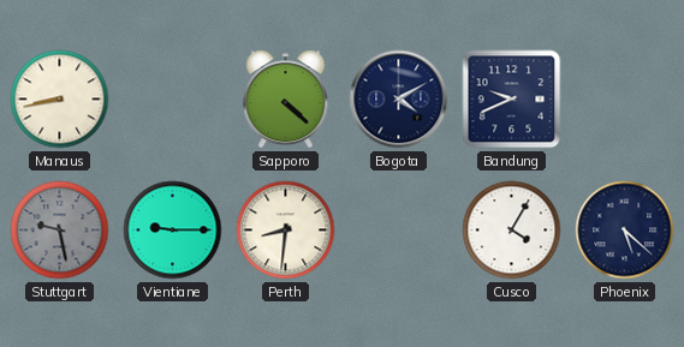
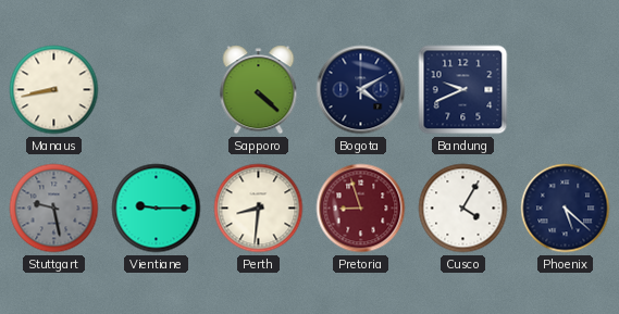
Pretoria: none -> 8:57
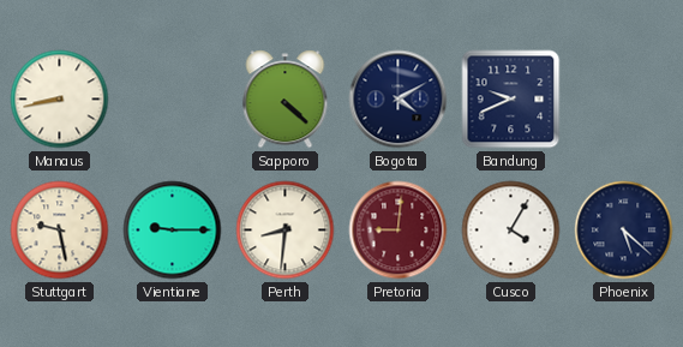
Stuttgart dial: grey -> cream
Pretoria: 8:57 -> 9:01
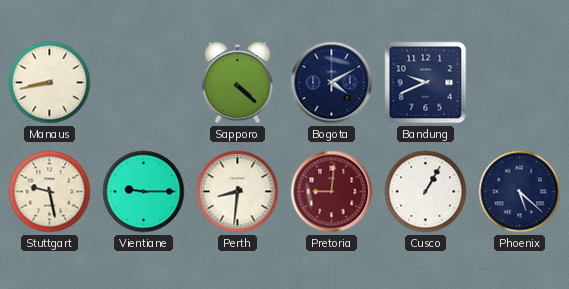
Cusco: 4:05 -> 1:05
